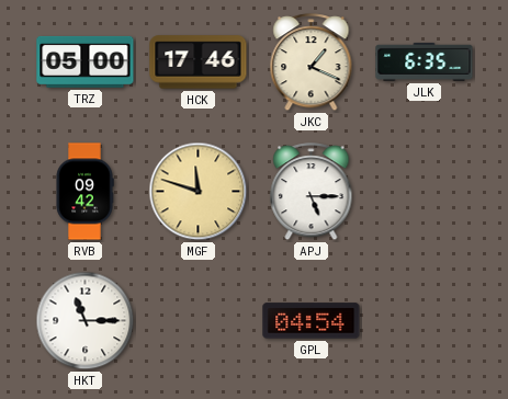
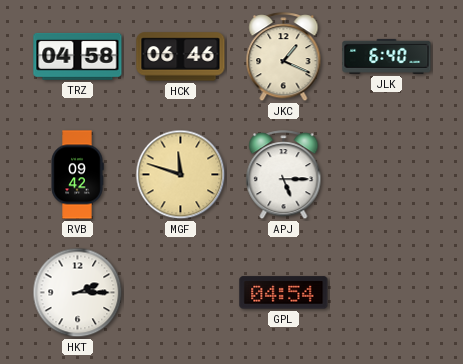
TRZ: 05:00 -> 04:58
HCK: 17:46 -> 06:46
JLK: 6:35 -> 6:40
HKT: 11:15 -> 2:15
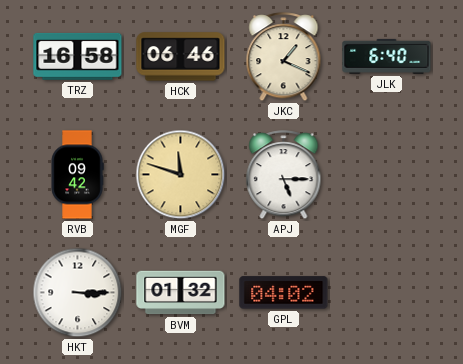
TRZ: 04:58 -> 16:58
HKT: 2:15 -> 3:15
BVM: none -> 01:32
GPL: 04:54 -> 04:02
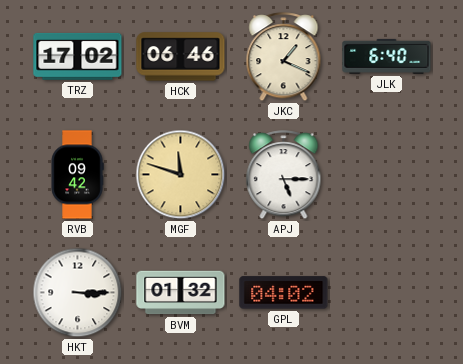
TRZ: 16:58 -> 17:02
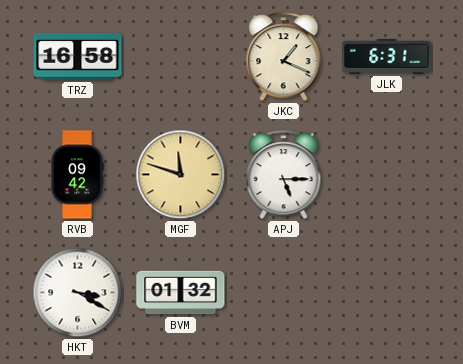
TRZ: 17:02 -> 16:58
HCK: 06:46 -> none
JLK: 6:40 -> 6:31
HKT: 3:15 -> 3:20
GPL: 04:02 -> none
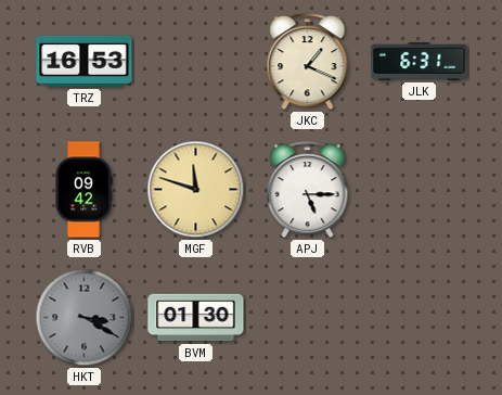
TRZ: 16:58 -> 16:53
HKT dial: white -> grey
BVM: 01:32 -> 01:30
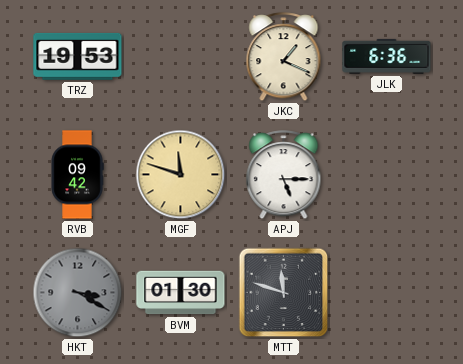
TRZ: 16:53 -> 19:53
JLK: 6:31 -> 6:36
MTT: none -> 11:48
